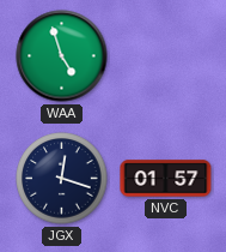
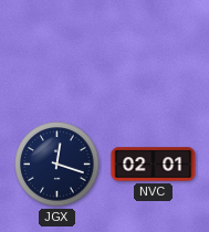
WAA: 4:57 -> none
NVC: 01:57 -> 02:01
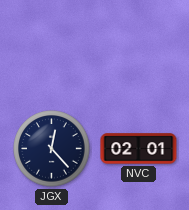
JGX: 12:18 -> 12:23
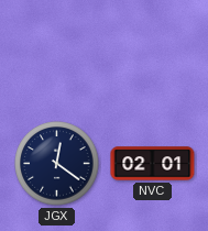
JGX: 12:23 -> 12:21
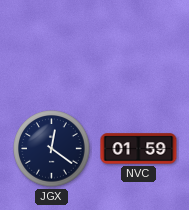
NVC: 02:01 -> 01:59
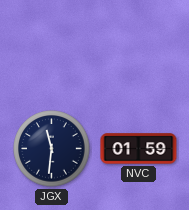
JGX: 12:21 -> 11:31
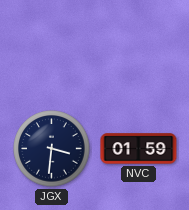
JGX: 11:31 -> 3:31
